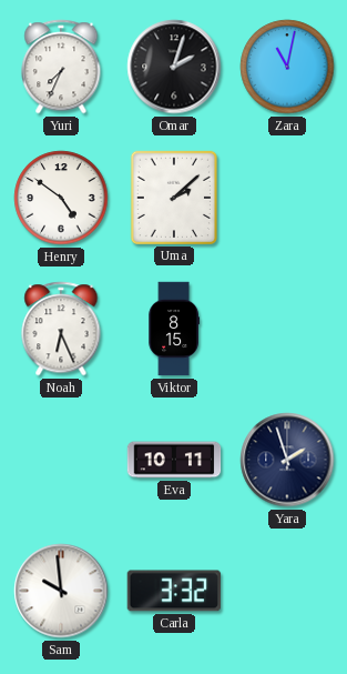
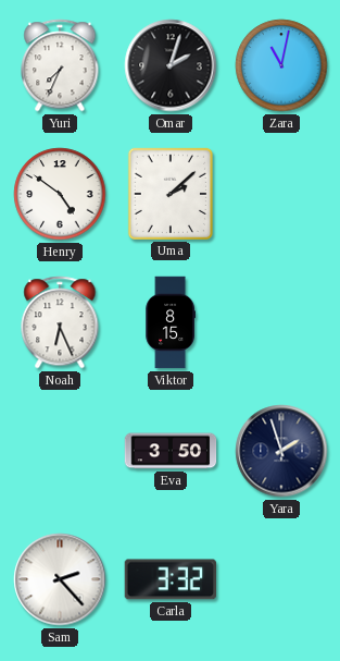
Eva: 10:11 -> 3:50
Sam: 9:59 -> 2:23
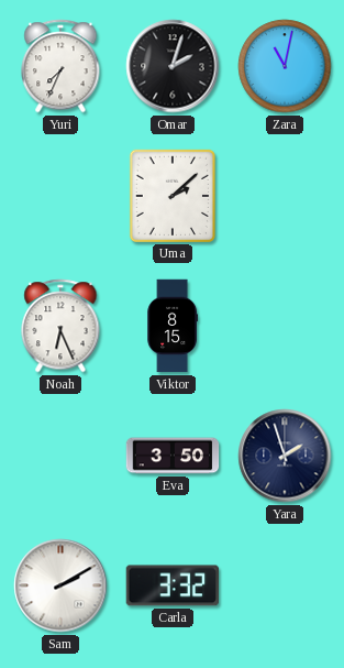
Henry: 4:51 -> none
Sam: 2:23 -> 2:10
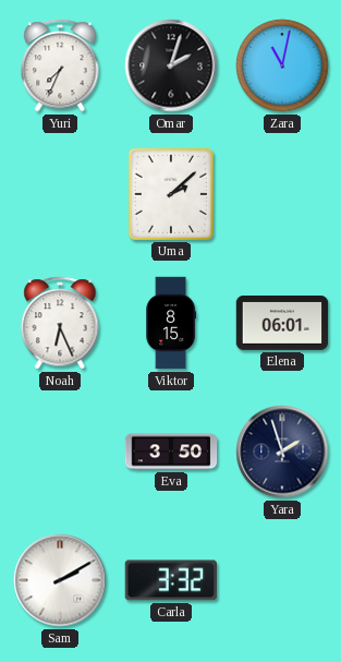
Elena: none -> 06:01
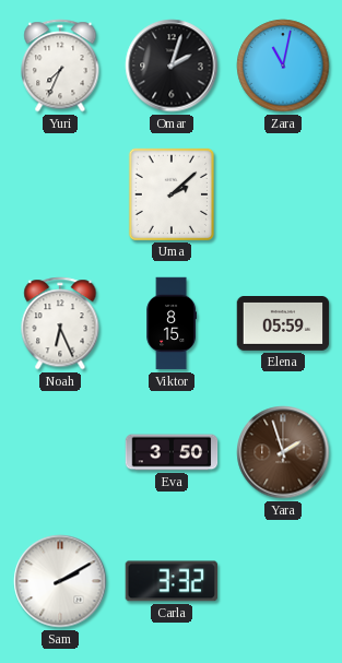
Elena: 06:01 -> 05:59
Yara dial: navy -> brown
